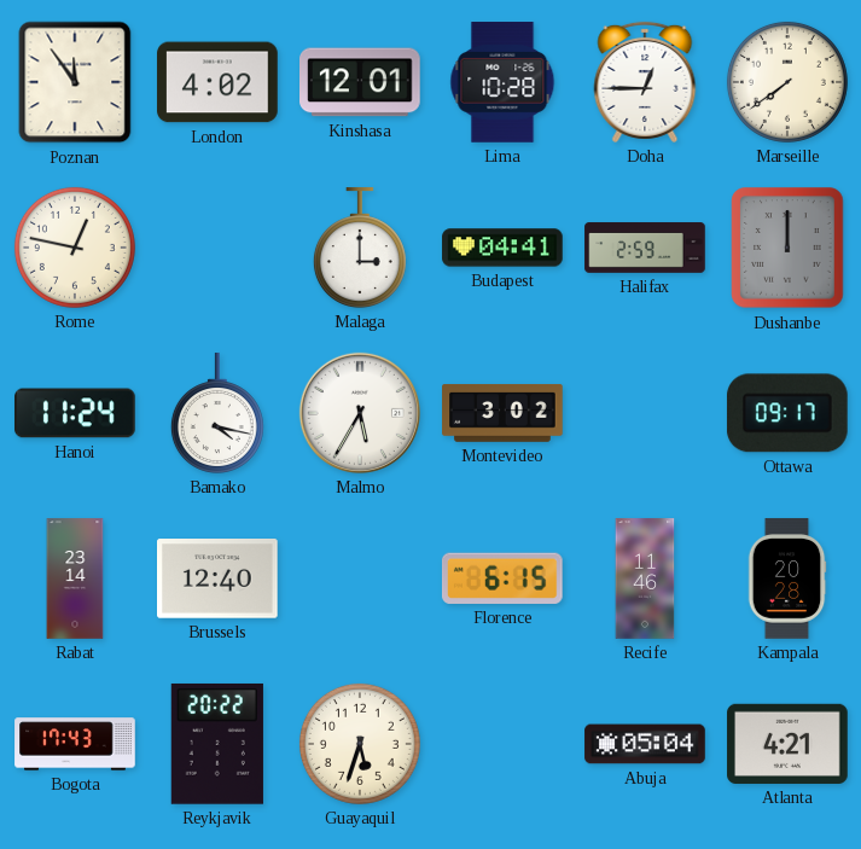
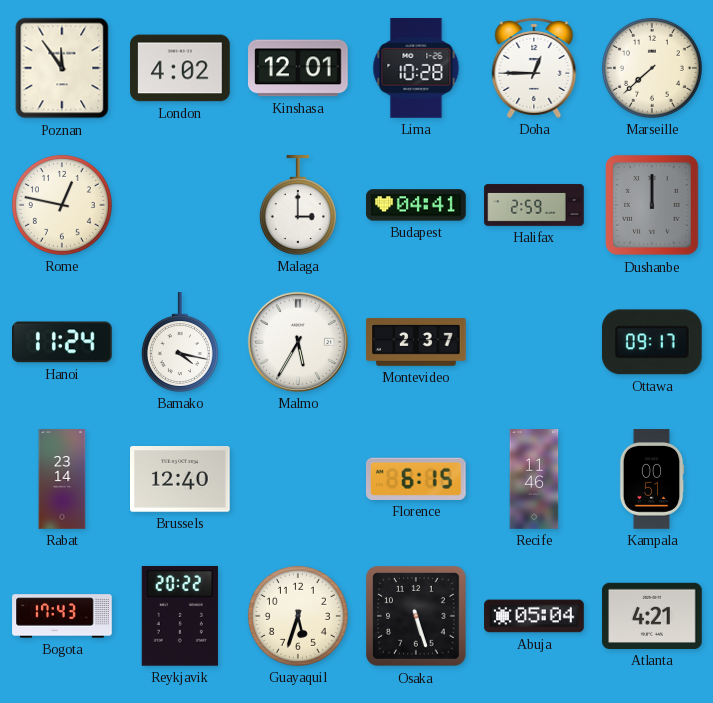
Marseille: 7:39 -> 7:38
Montevideo: 3:02 -> 2:37
Kampala: 20:28 -> 00:51
Osaka: none -> 5:27
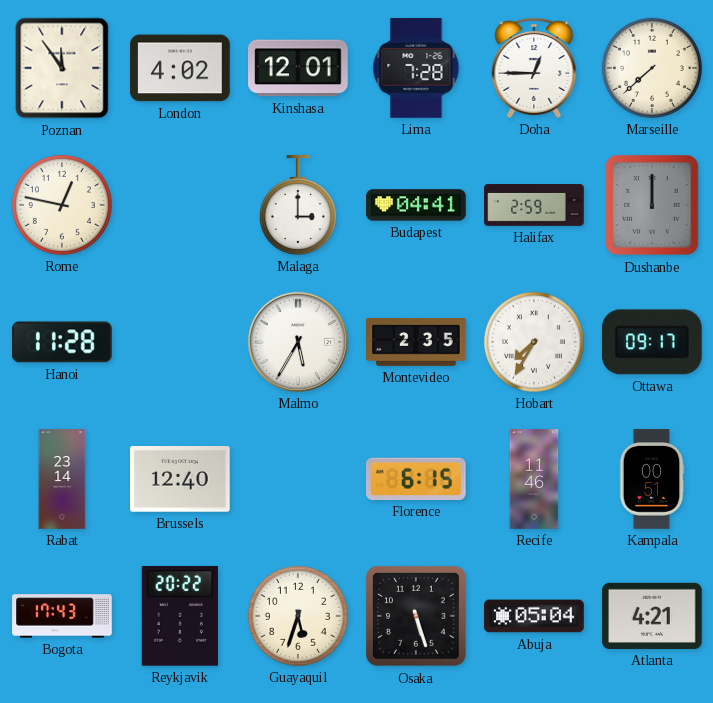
Lima: 10:28 -> 7:28
Hanoi: 11:24 -> 11:28
Bamako: 4:17 -> none
Montevideo: 2:37 -> 2:35
Hobart: none -> 7:35
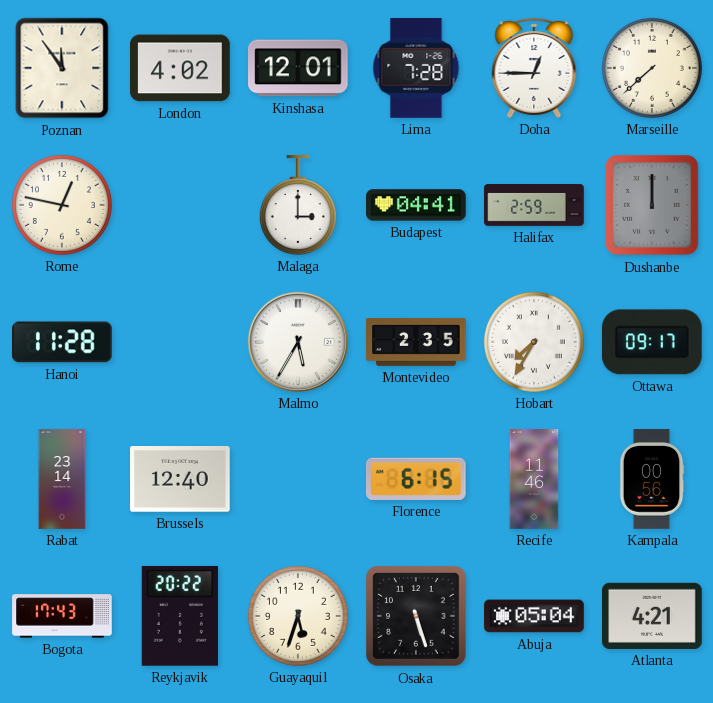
Kampala: 00:51 -> 00:56
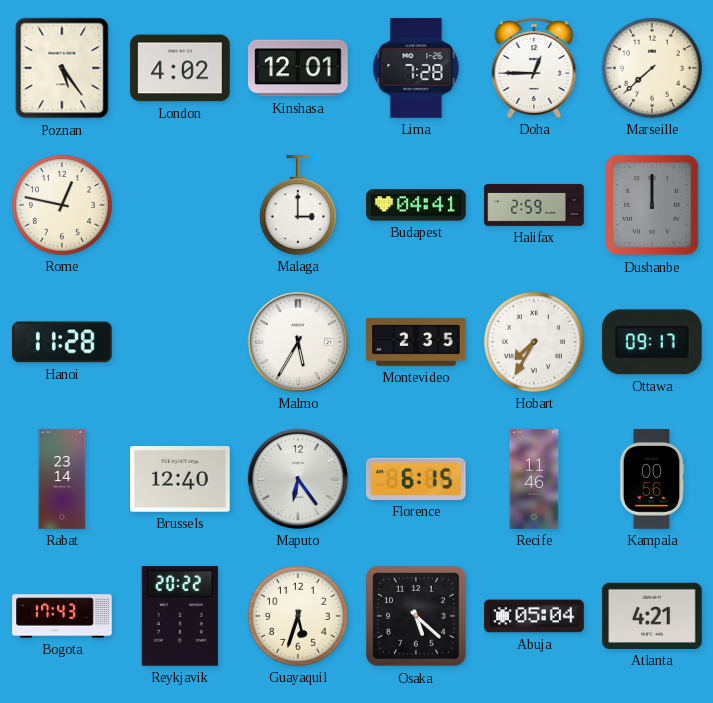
Poznan: 11:54 -> 5:24
Maputo: none -> 6:24
Osaka: 5:27 -> 5:22
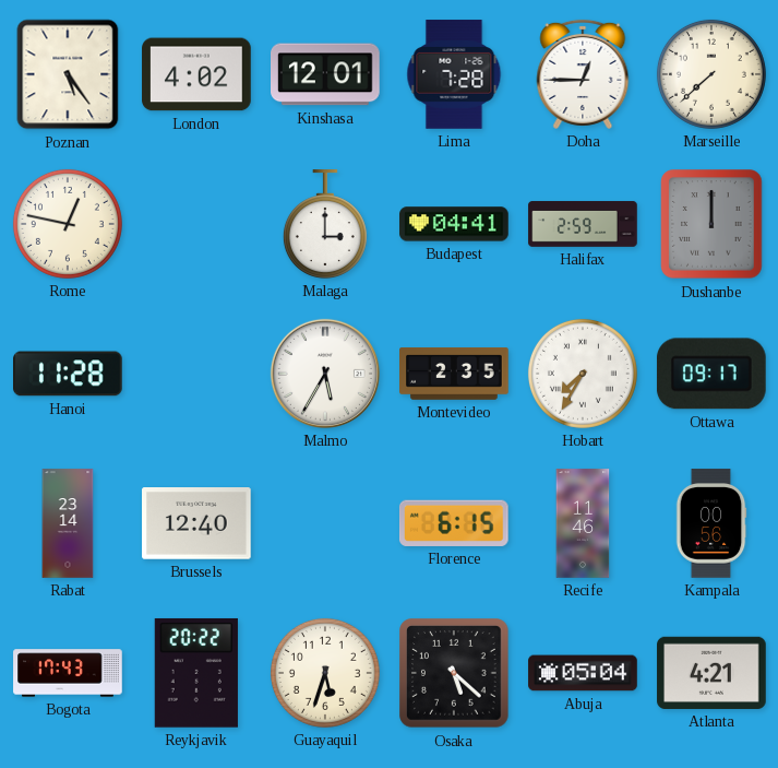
Maputo: 6:24 -> none
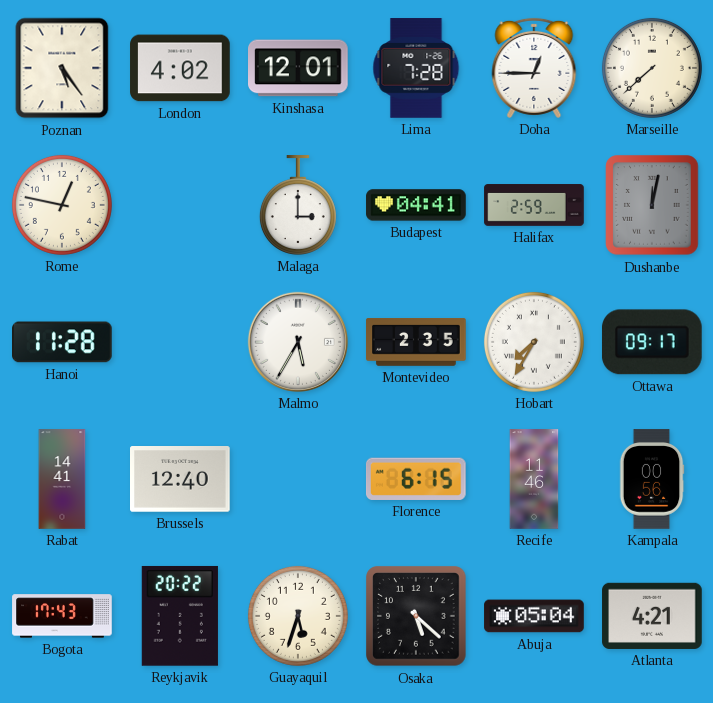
Dushanbe: 12:00 -> 12:02
Rabat: 23:14 -> 14:41
